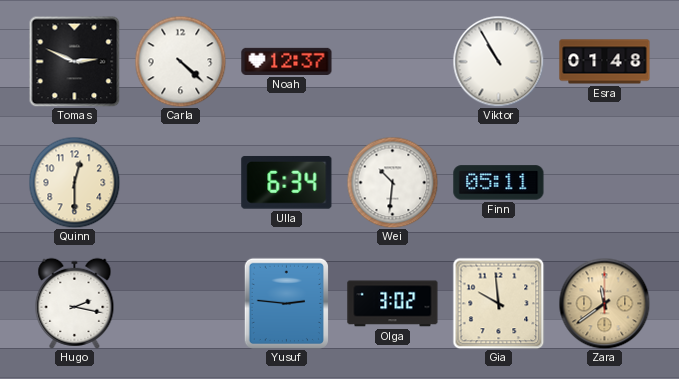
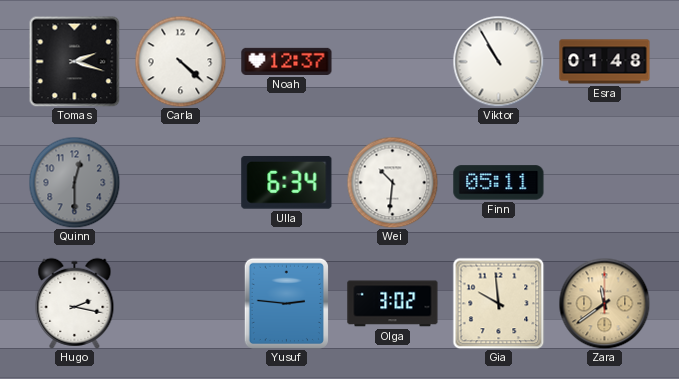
Tomas: 2:49 -> 2:18
Quinn dial: cream -> grey
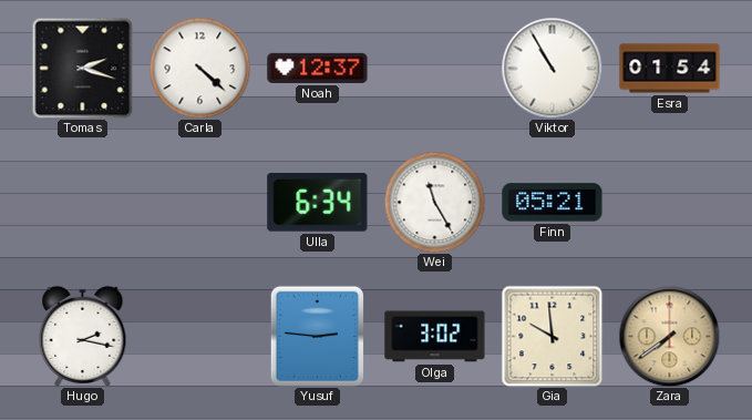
Esra: 01:48 -> 01:54
Quinn: 12:30 -> none
Wei: 10:31 -> 11:25
Finn: 05:11 -> 05:21
Zara: 11:39 -> 7:39
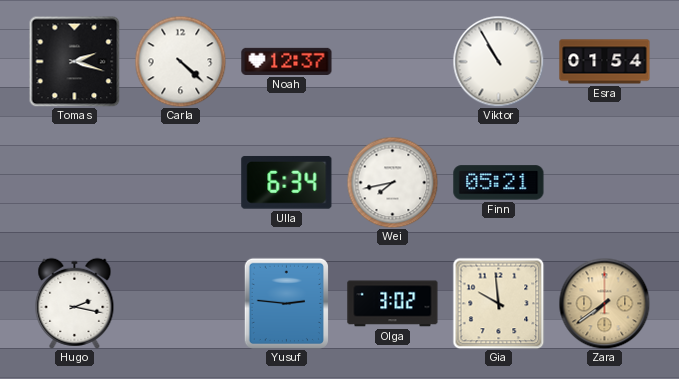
Wei: 11:25 -> 7:43
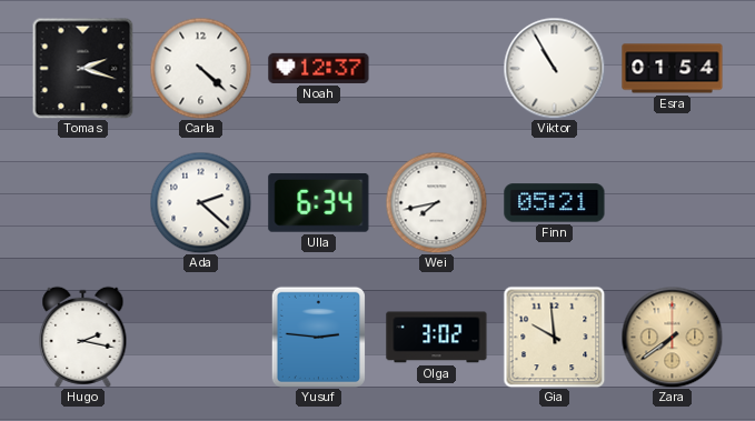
Ada: none -> 2:22
